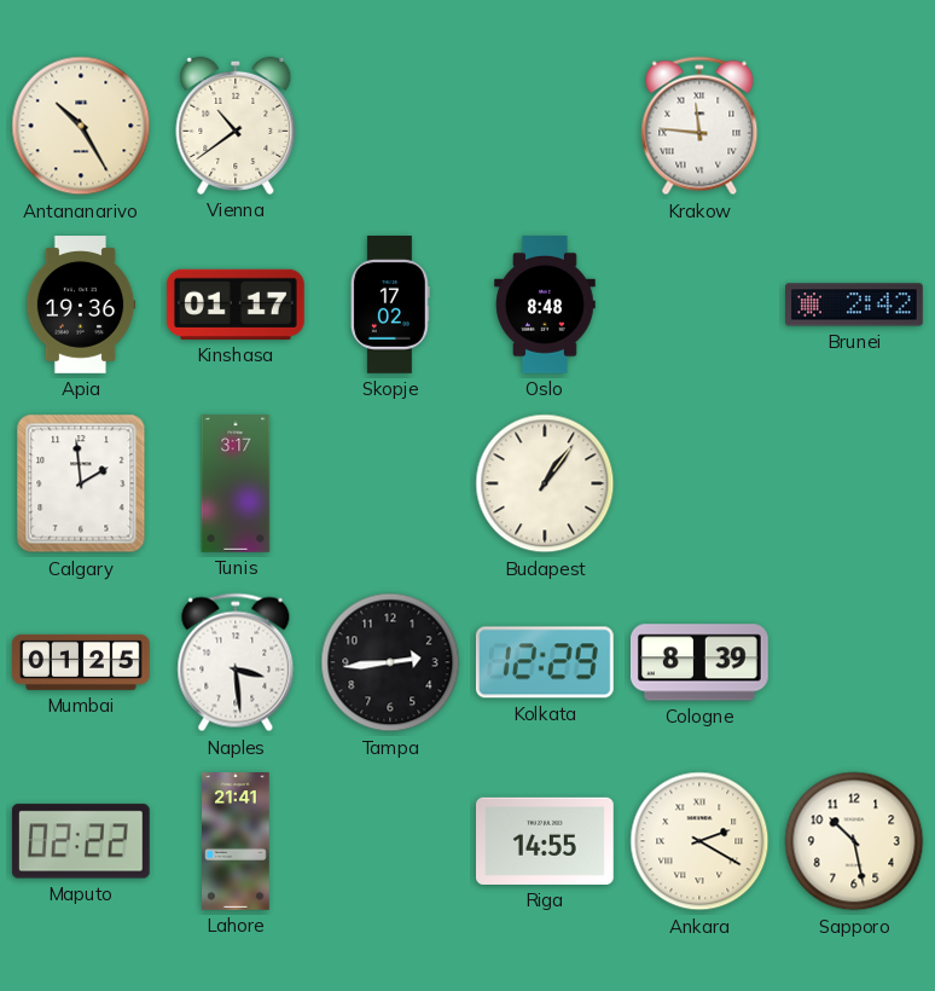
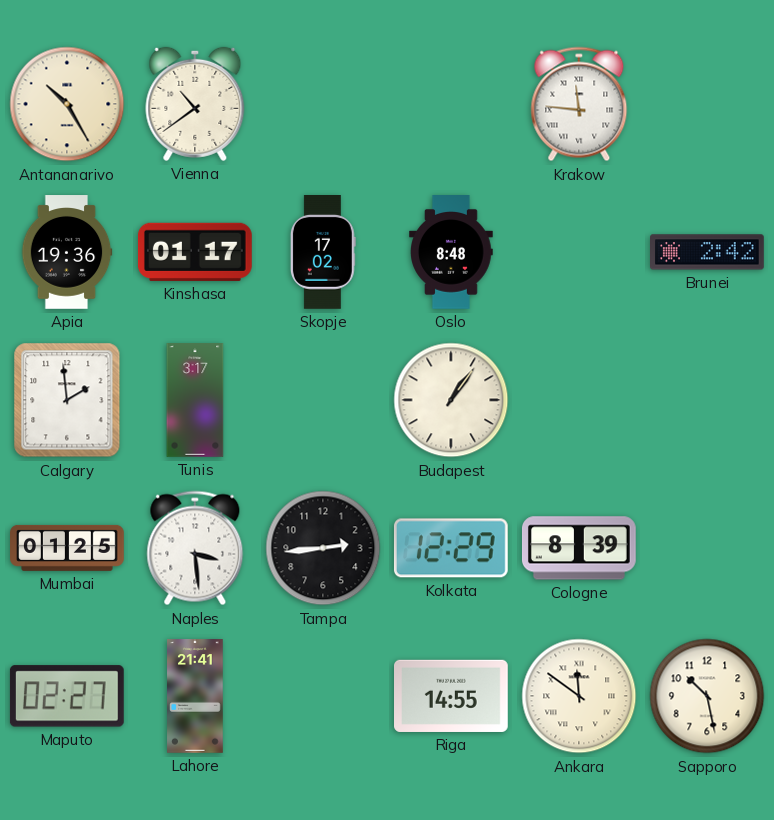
Maputo: 02:22 -> 02:27
Ankara: 2:20 -> 11:51
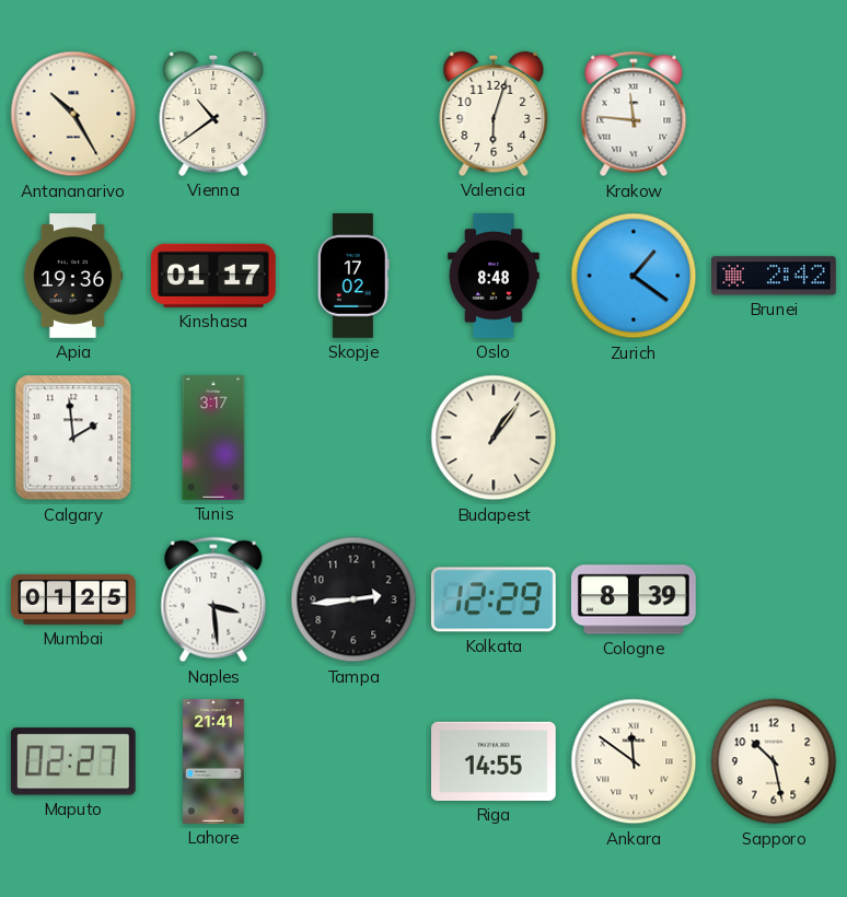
Valencia: none -> 6:03
Zurich: none -> 1:21
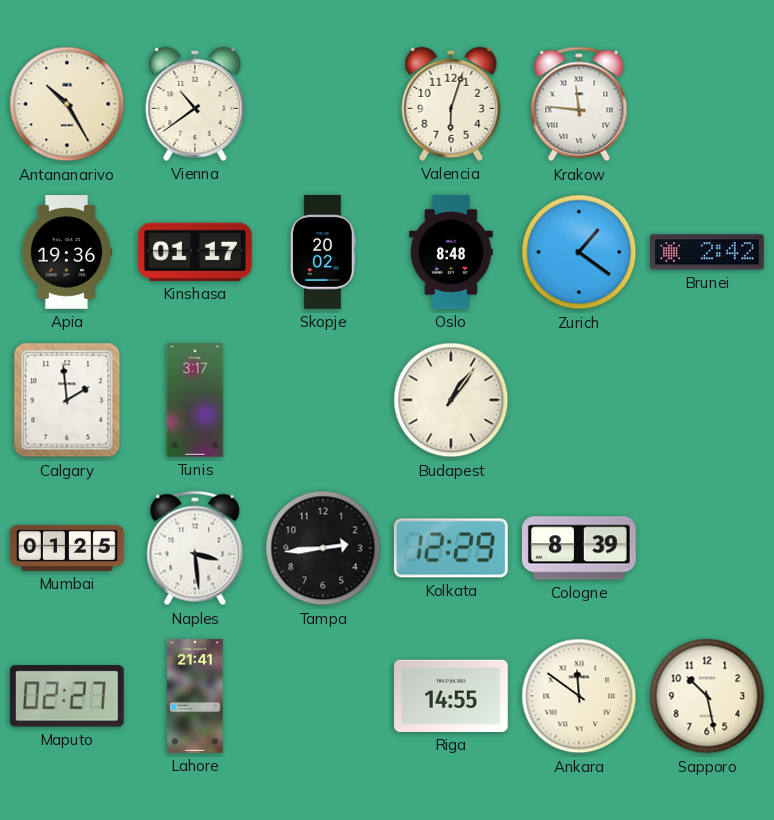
Skopje: 17:02 -> 20:02
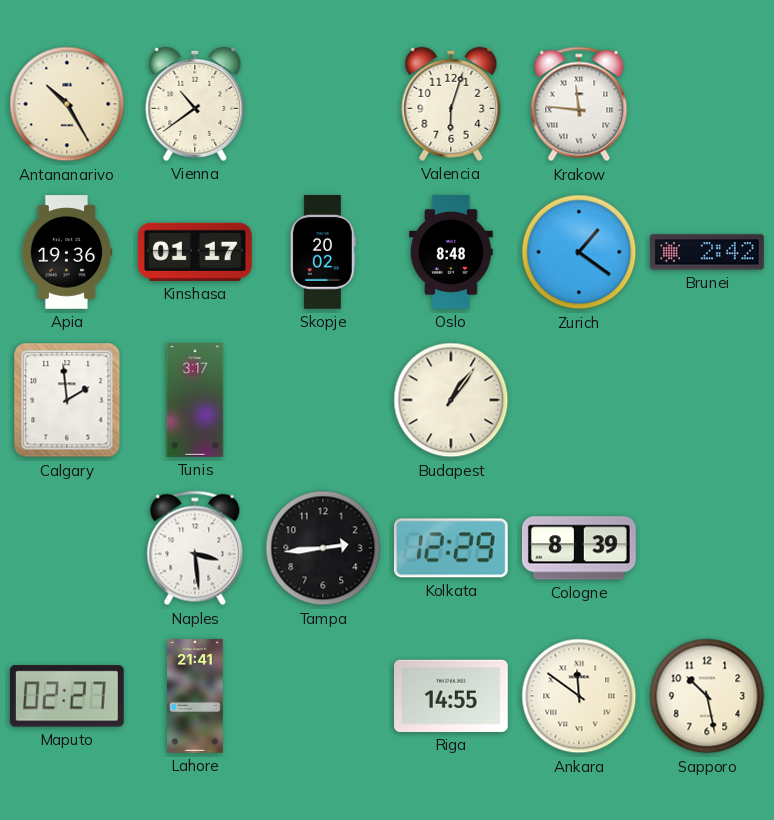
Mumbai: 01:25 -> none
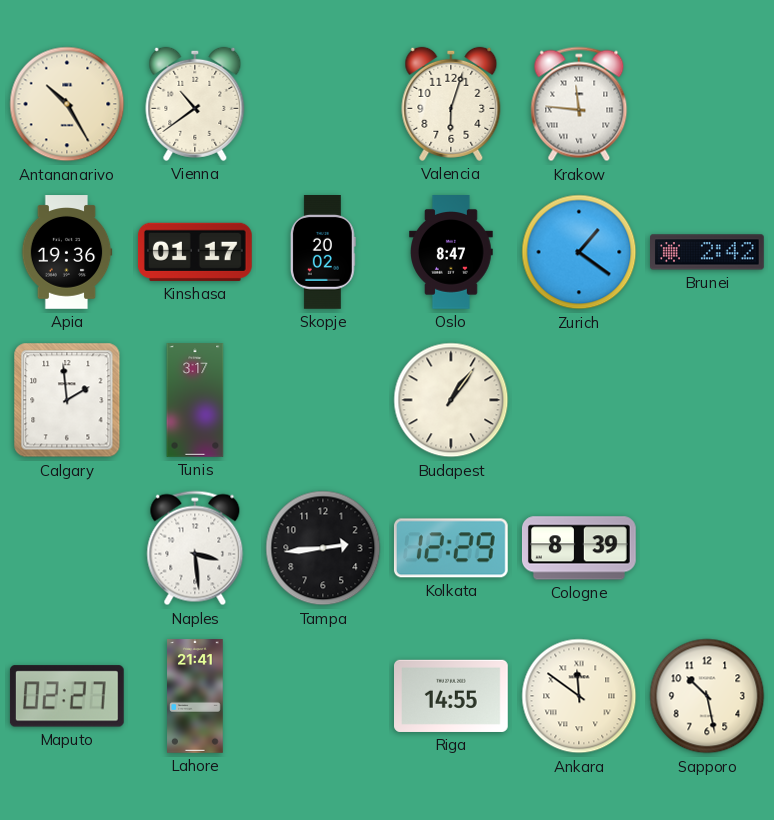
Oslo: 8:48 -> 8:47
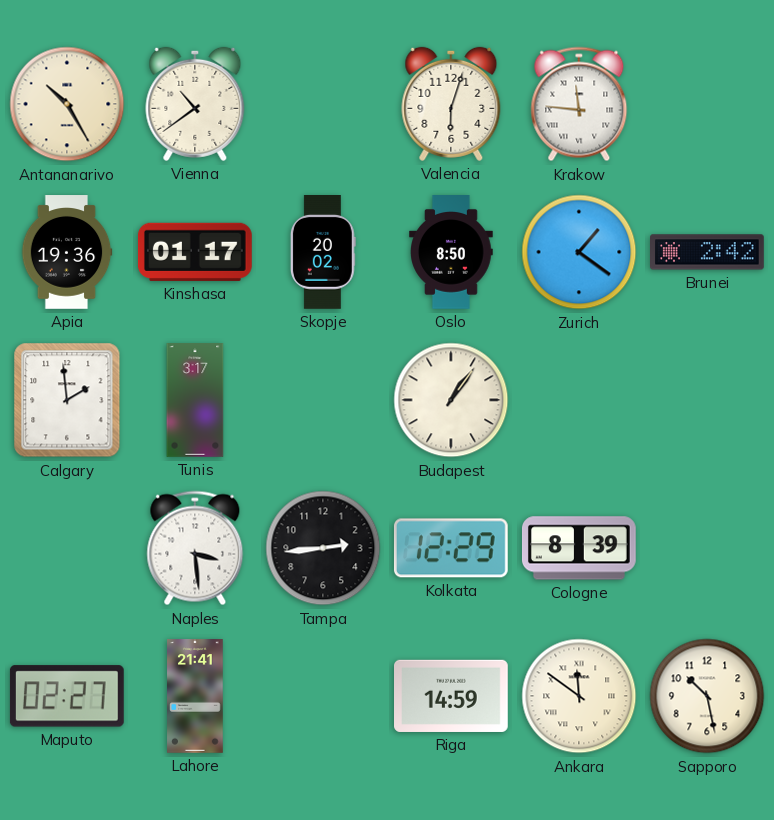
Oslo: 8:47 -> 8:50
Riga: 14:55 -> 14:59
